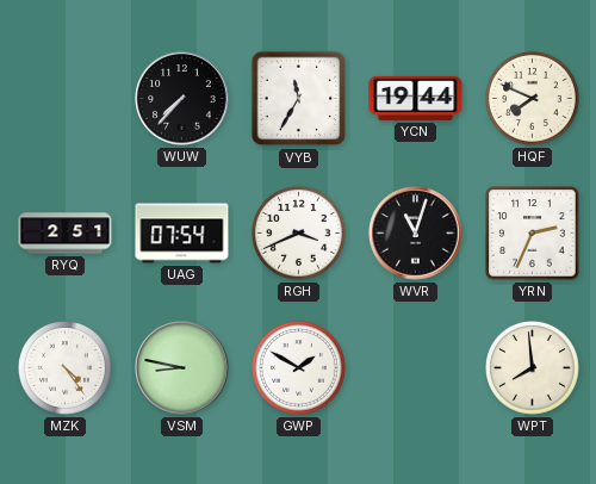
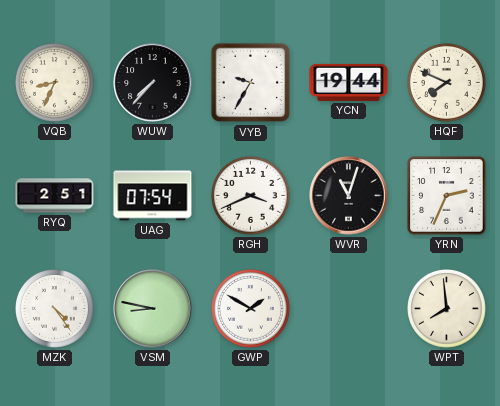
VQB: none -> 8:34
VYB: 11:35 -> 9:35
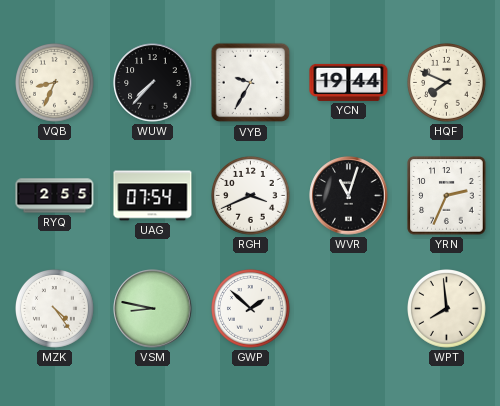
RYQ: 2:51 -> 2:55
GWP: 1:50 -> 1:52
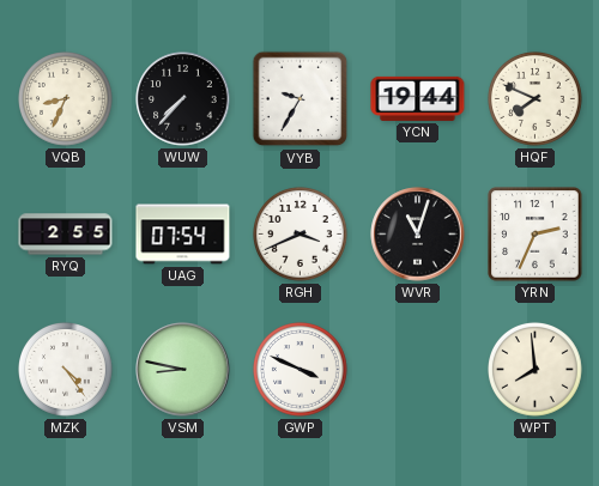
GWP: 1:52 -> 3:49
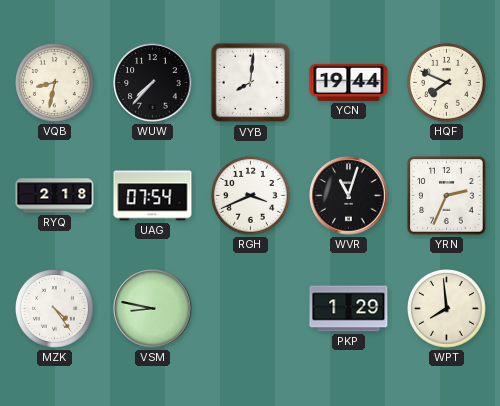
VQB: 8:34 -> 8:32
VYB: 9:35 -> 8:01
RYQ: 2:55 -> 2:18
GWP: 3:49 -> none
PKP: none -> 1:29
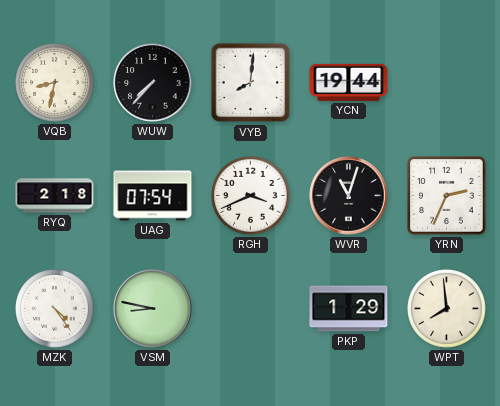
HQF: 7:49 -> none
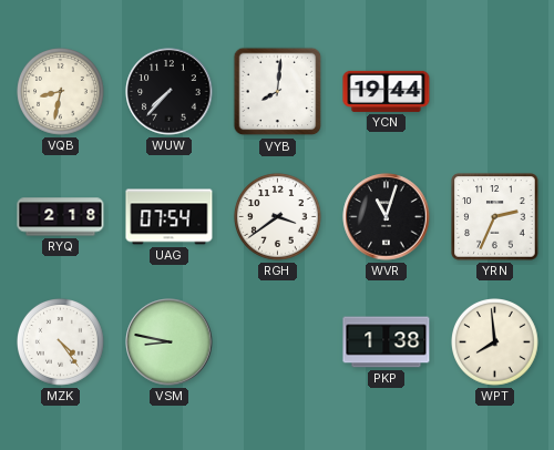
RGH: 3:41 -> 3:39
PKP: 1:29 -> 1:38
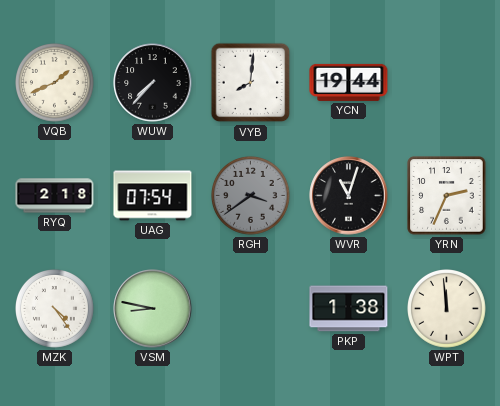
VQB: 8:32 -> 1:41
RGH dial: white -> grey
WPT: 7:59 -> 11:59
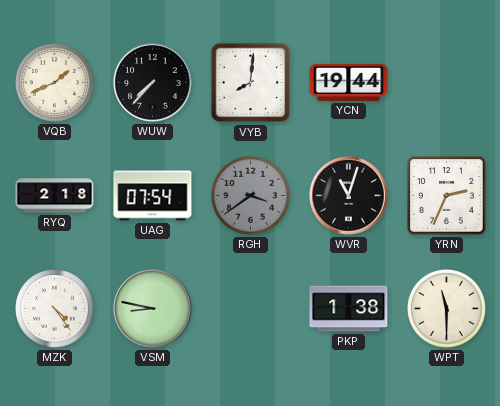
WPT: 11:59 -> 11:30
